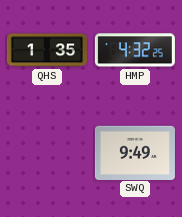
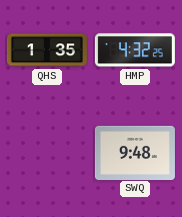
SWQ: 9:49 -> 9:48
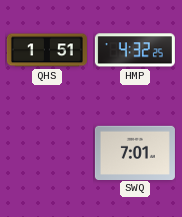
QHS: 1:35 -> 1:51
SWQ: 9:48 -> 7:01
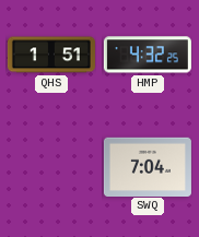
SWQ: 7:01 -> 7:04
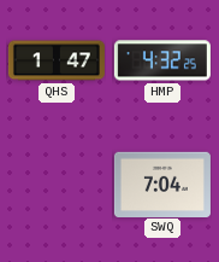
QHS: 1:51 -> 1:47
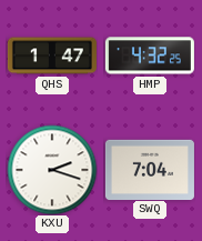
KXU: none -> 2:18
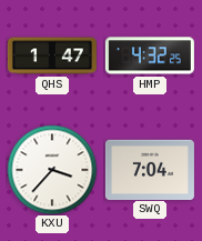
KXU: 2:18 -> 3:37
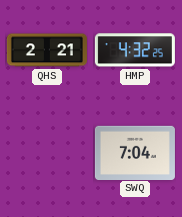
QHS: 1:47 -> 2:21
KXU: 3:37 -> none
